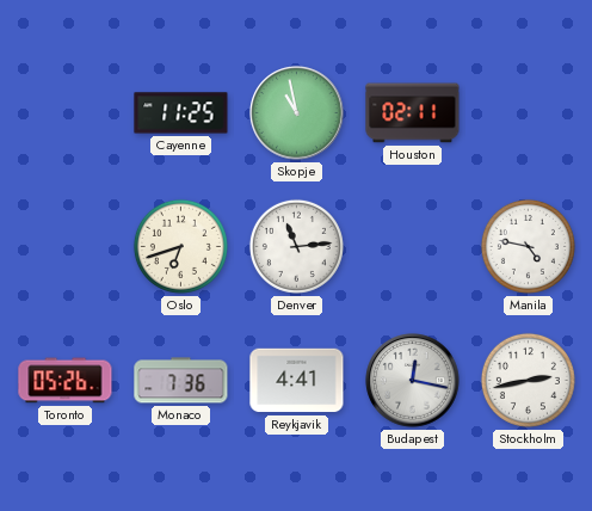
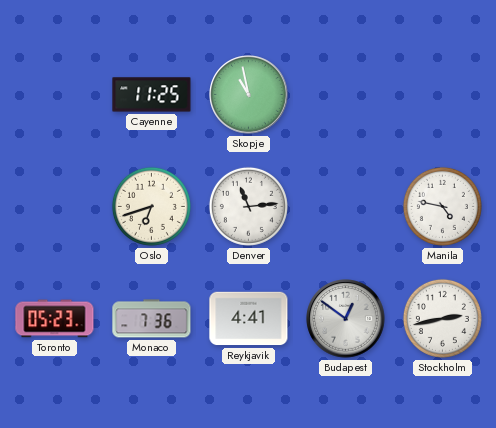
Houston: 02:11 -> none
Toronto: 05:26 -> 05:23
Budapest: 12:17 -> 12:51
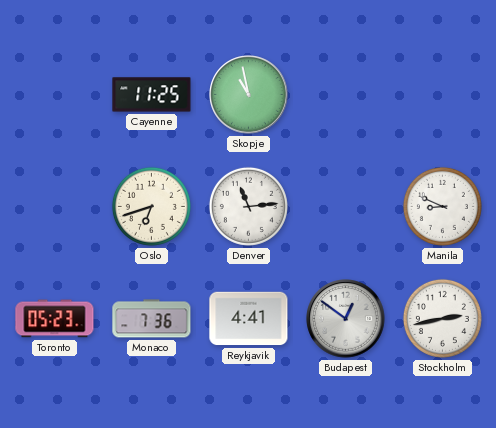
Manila: 4:47 -> 8:49
